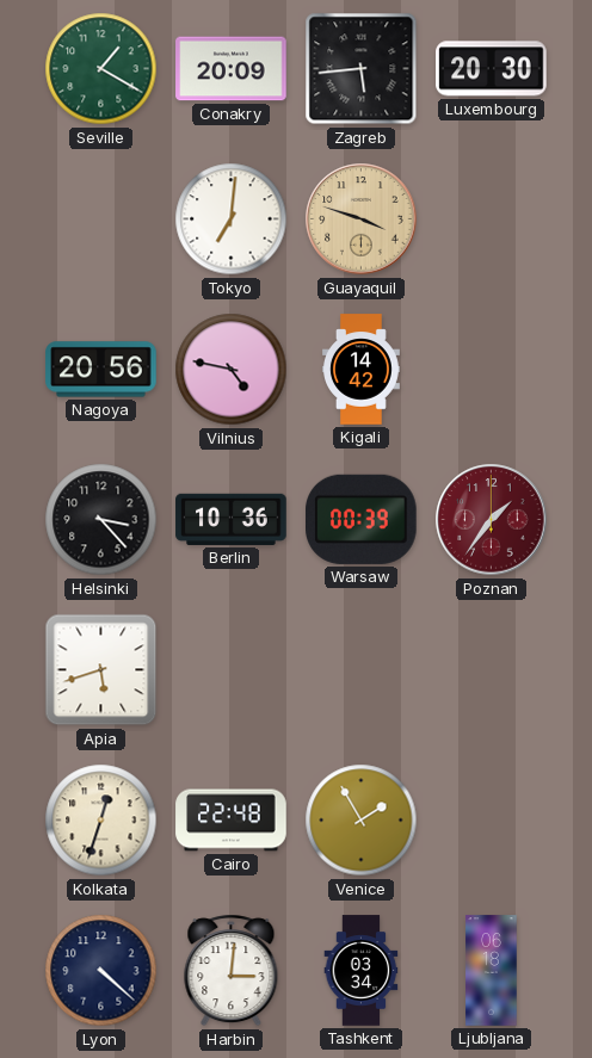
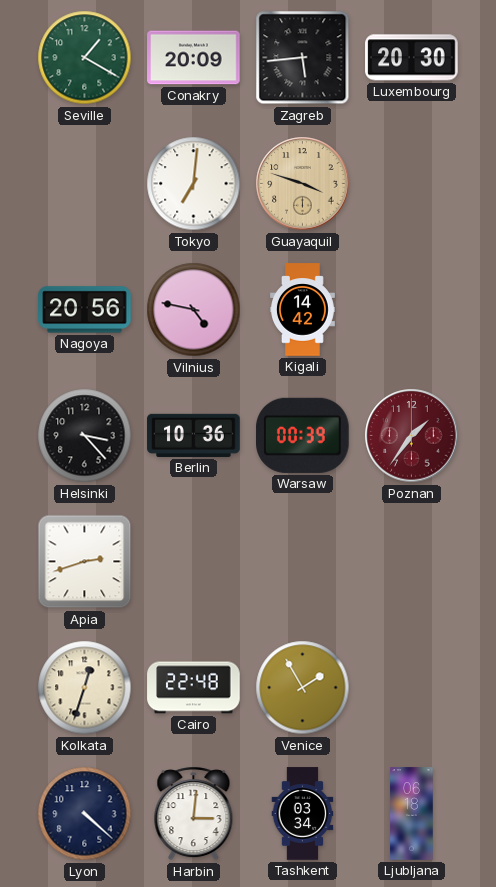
Apia: 5:42 -> 2:42
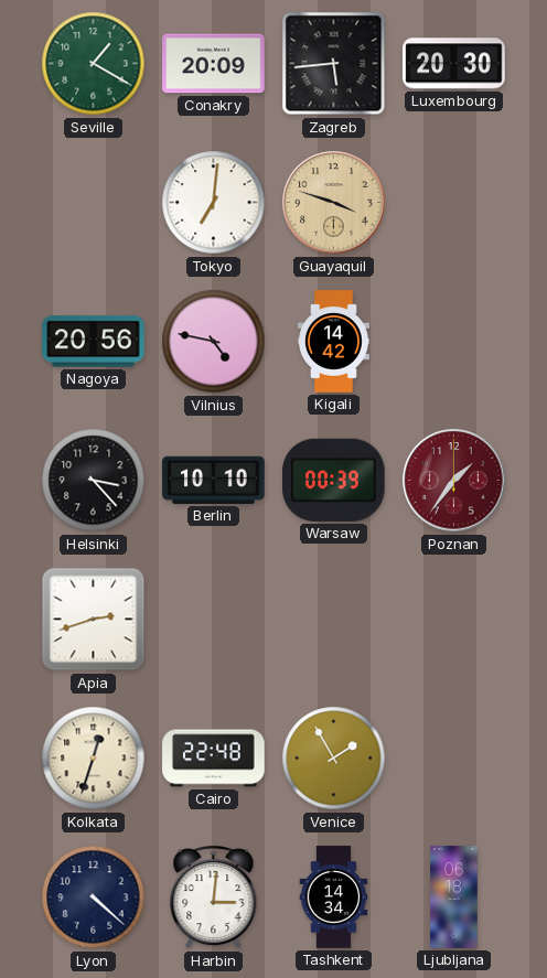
Berlin: 10:36 -> 10:10
Tashkent: 03:34 -> 14:34
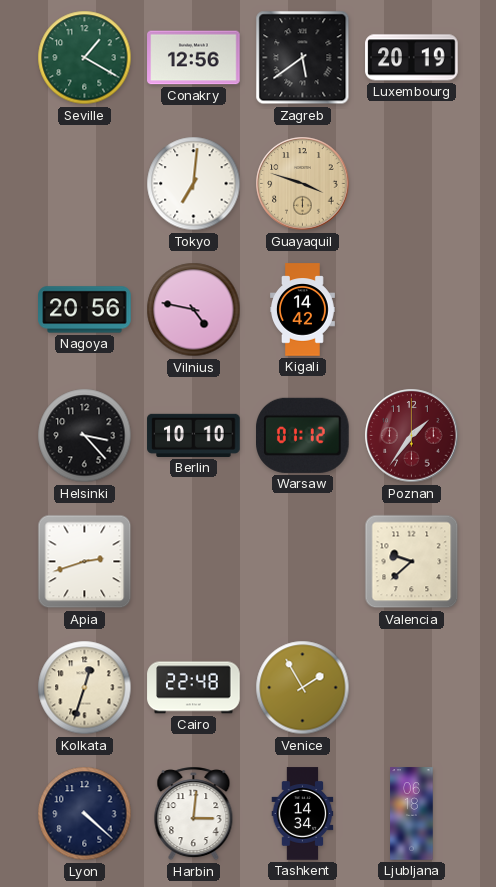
Conakry: 20:09 -> 12:56
Zagreb: 5:44 -> 5:39
Luxembourg: 20:30 -> 20:19
Warsaw: 00:39 -> 01:12
Valencia: none -> 9:38
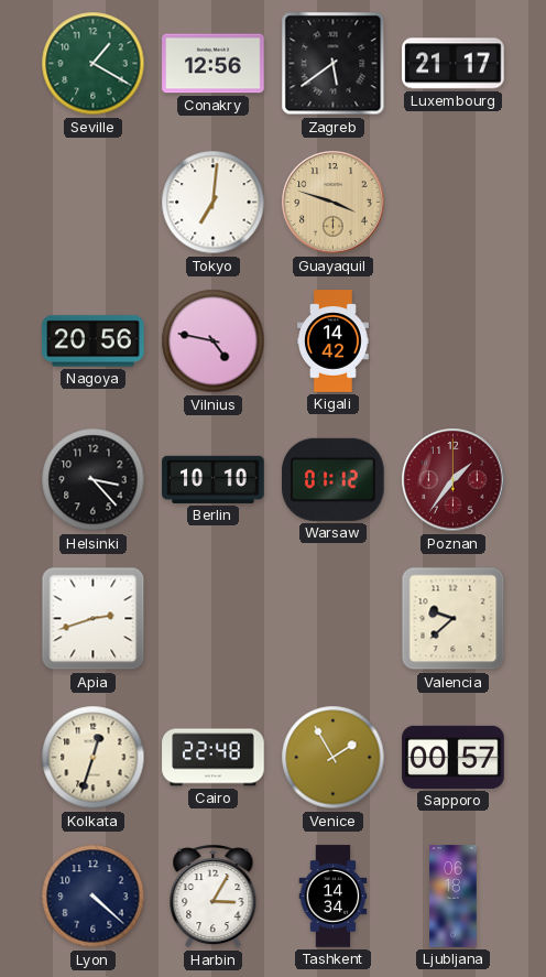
Luxembourg: 20:19 -> 21:17
Sapporo: none -> 00:57
Harbin: 3:01 -> 3:05
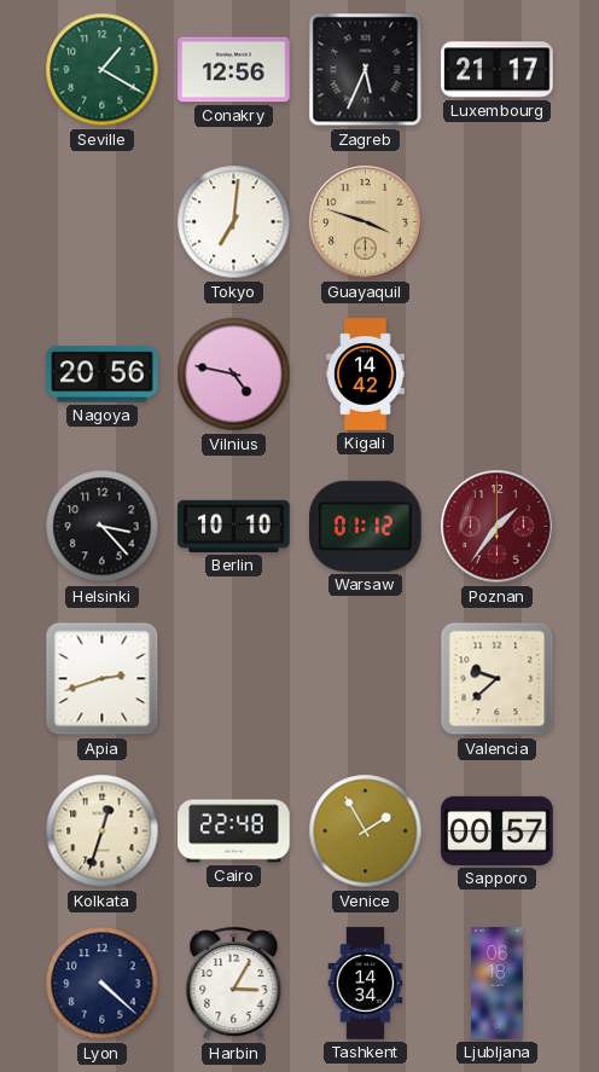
Zagreb: 5:39 -> 5:34
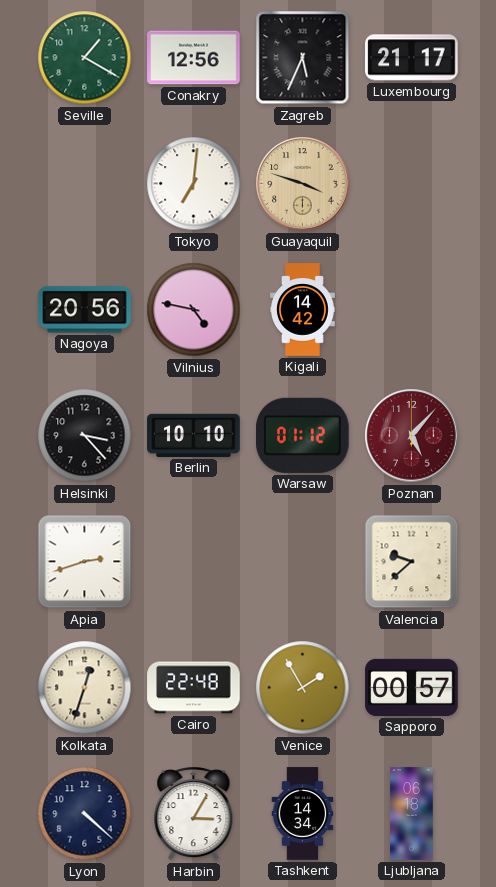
Poznan: 1:36 -> 5:07
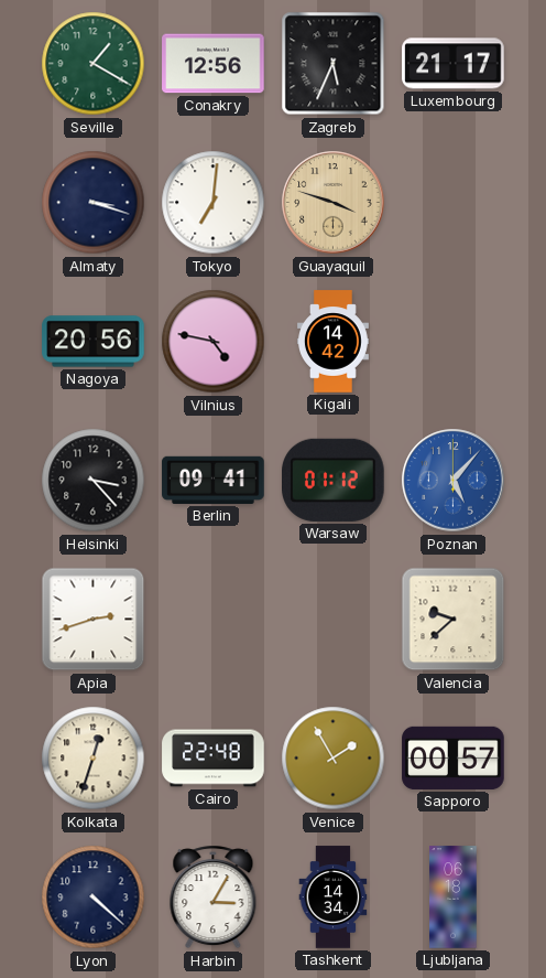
Almaty: none -> 3:18
Berlin: 10:10 -> 09:41
Poznan dial: burgundy -> blue
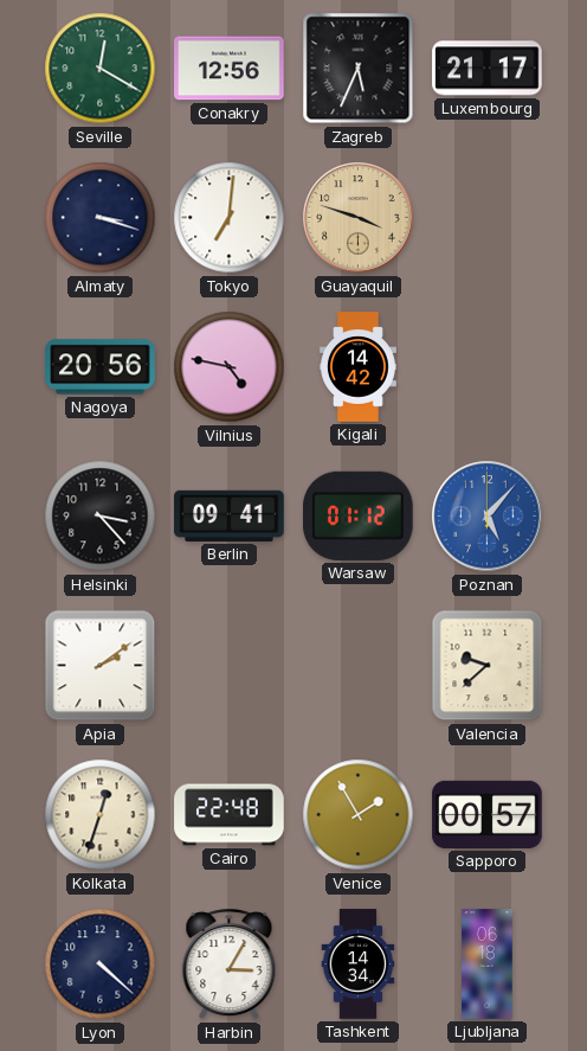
Seville: 1:20 -> 12:20
Apia: 2:42 -> 2:09
